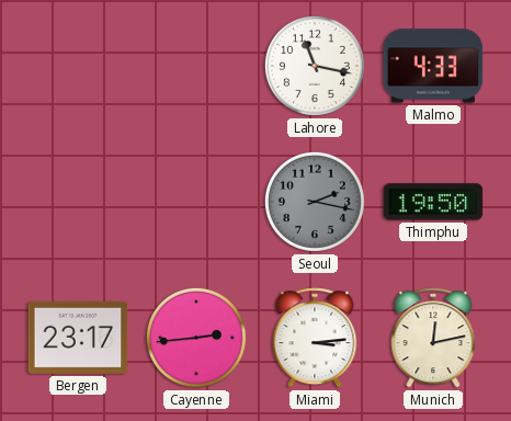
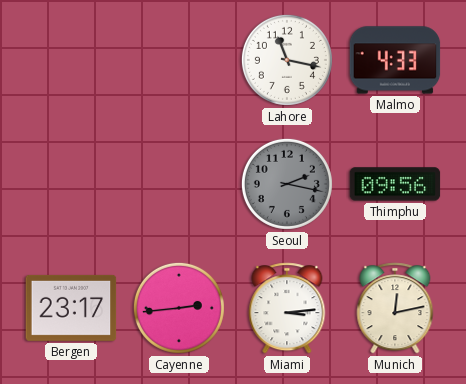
Thimphu: 19:50 -> 09:56
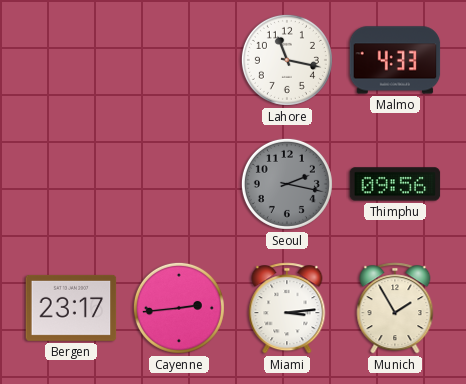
Munich: 12:13 -> 1:55
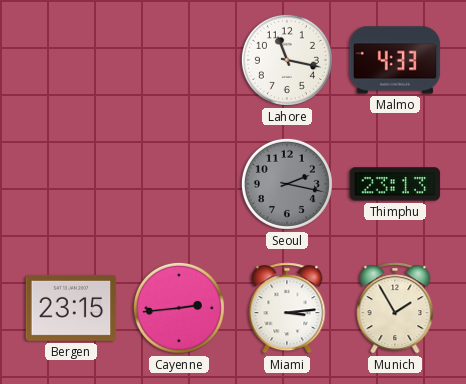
Thimphu: 09:56 -> 23:13
Bergen: 23:17 -> 23:15
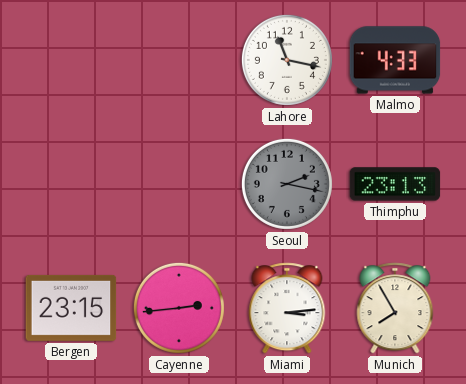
Munich: 1:55 -> 7:55
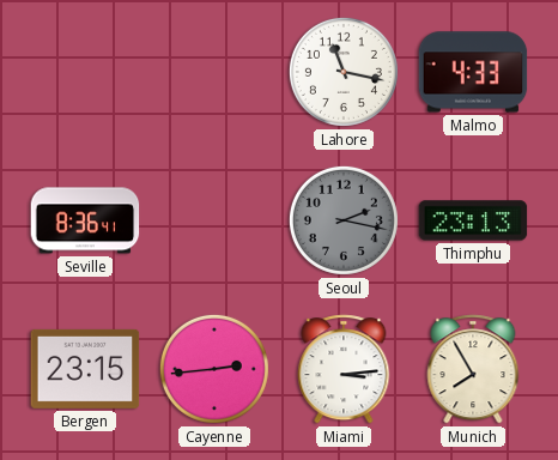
Seville: none -> 8:36
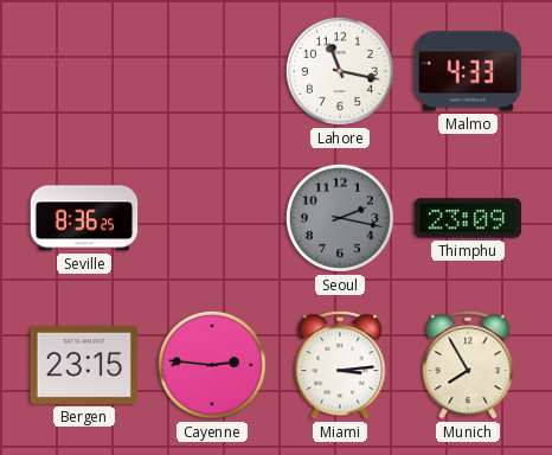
Seville: 8:36:41 -> 8:36:25
Thimphu: 23:13 -> 23:09
Cayenne: 2:44 -> 2:46
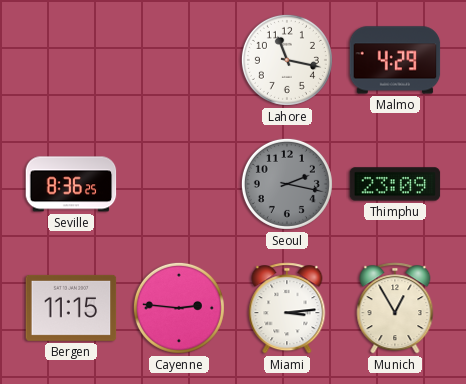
Malmo: 4:33 -> 4:29
Bergen: 23:15 -> 11:15
Munich: 7:55 -> 12:55
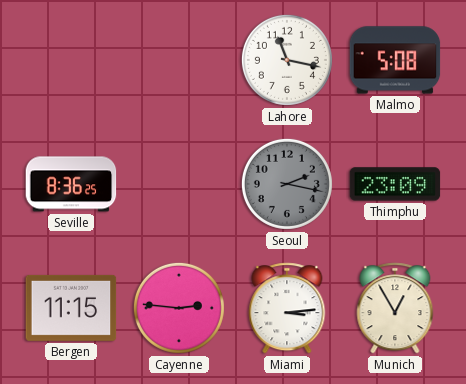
Malmo: 4:29 -> 5:08
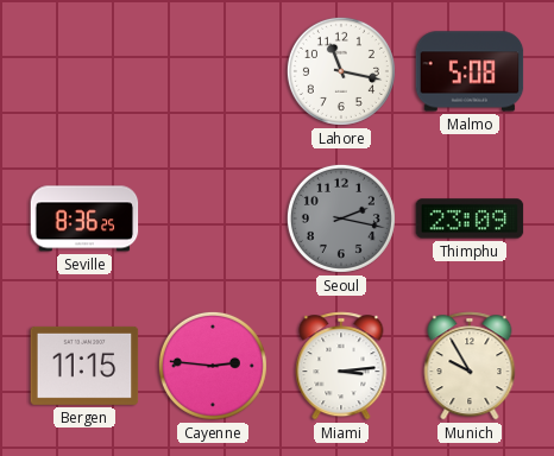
Munich: 12:55 -> 9:55
